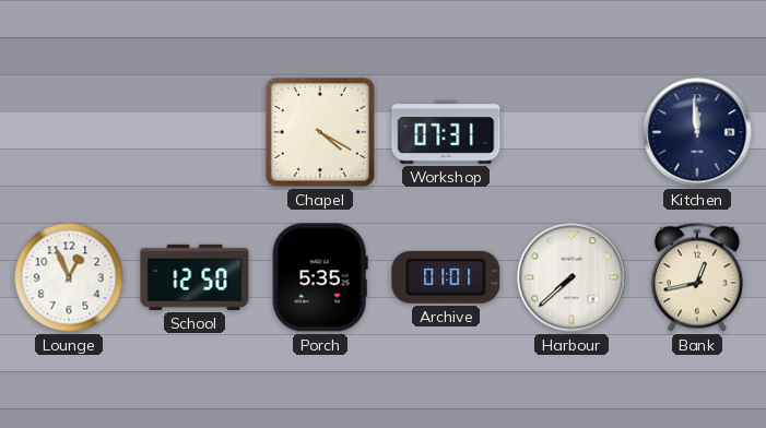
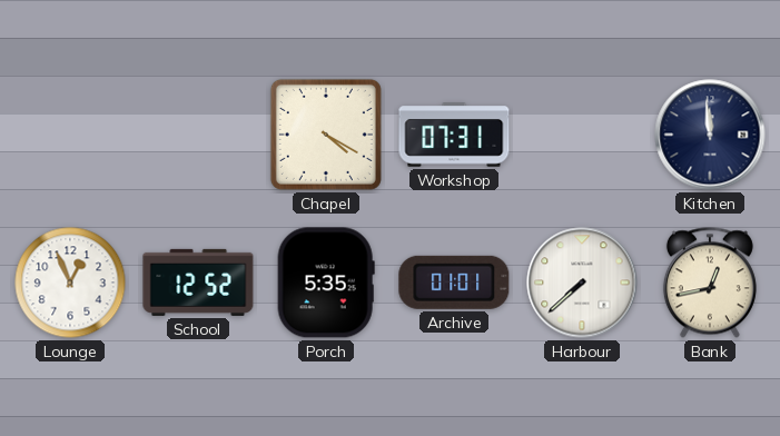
School: 12:50 -> 12:52
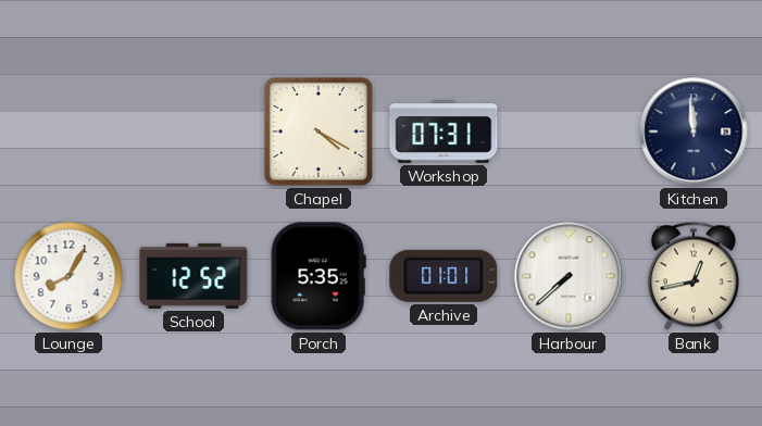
Lounge: 12:56 -> 8:05
